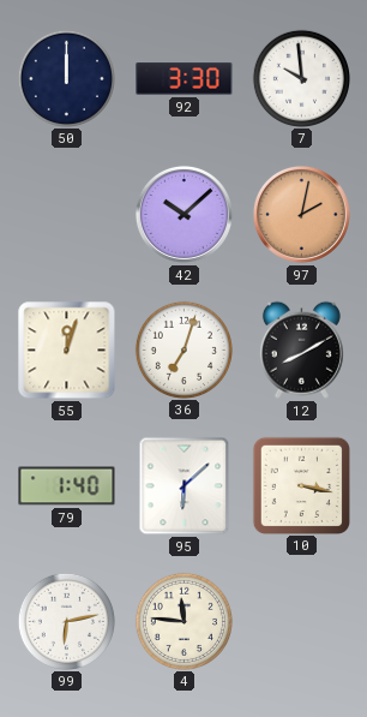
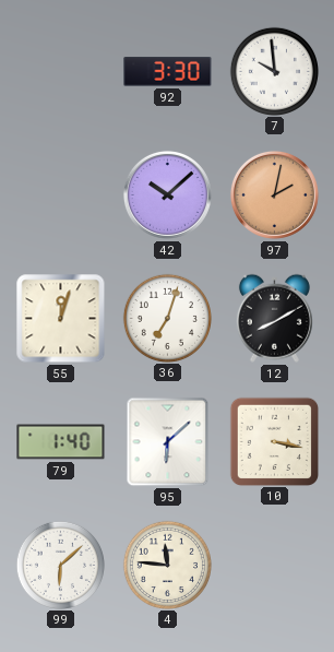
50: 12:00 -> none
99: 6:13 -> 6:08
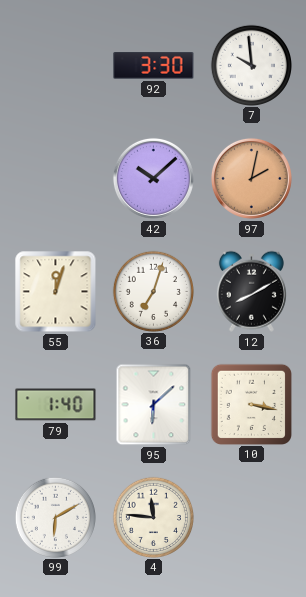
99: 6:08 -> 6:10
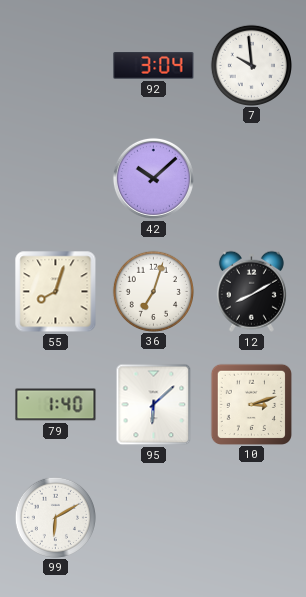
92: 3:30 -> 3:04
97: 2:02 -> none
55: 12:03 -> 8:03
10: 3:17 -> 3:12
4: 11:46 -> none
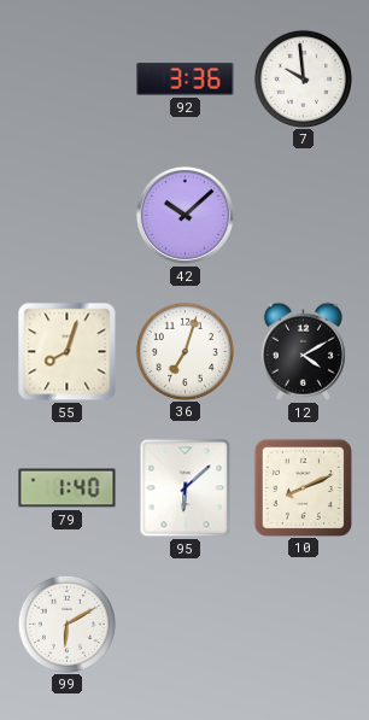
92: 3:04 -> 3:36
12: 8:10 -> 4:10
10: 3:12 -> 8:11
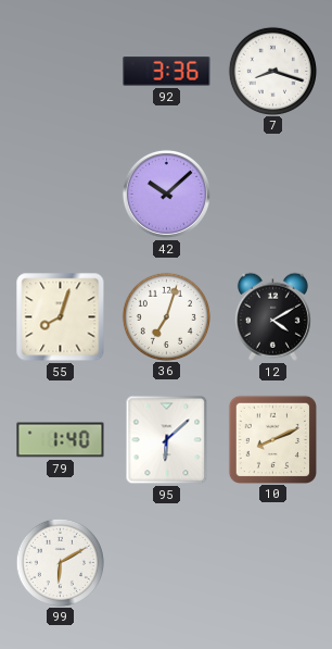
7: 9:59 -> 8:18
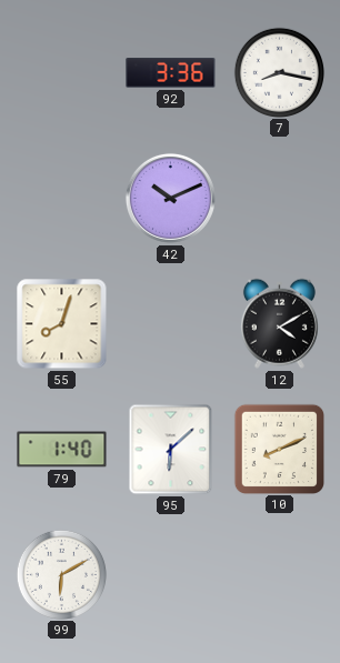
7: 8:18 -> 8:17
42: 10:08 -> 10:11
36: 7:03 -> none
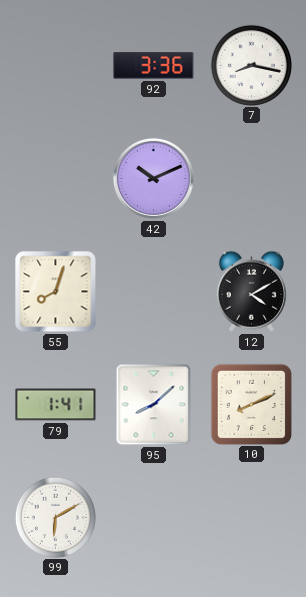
79: 1:40 -> 1:41
95: 6:08 -> 8:08
